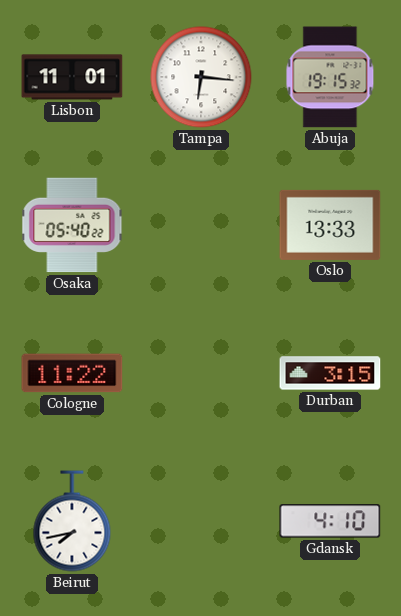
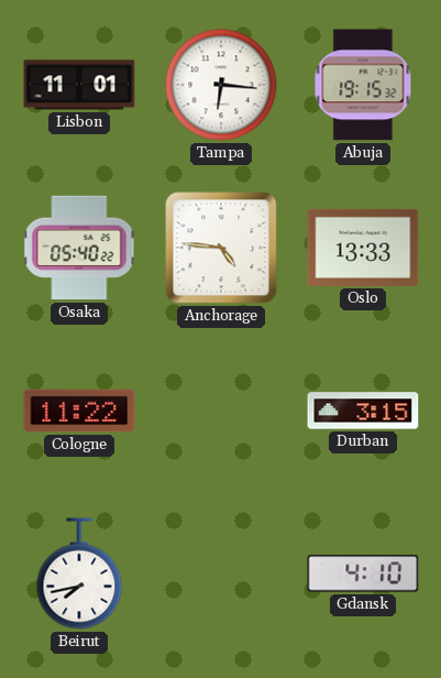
Anchorage: none -> 4:46
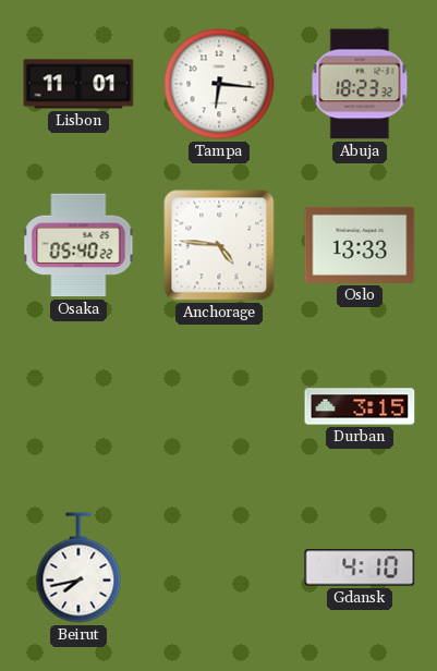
Abuja: 19:15 -> 18:23
Cologne: 11:22 -> none
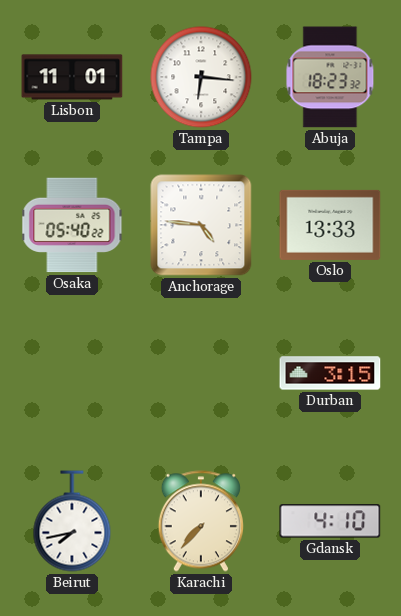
Karachi: none -> 7:37
